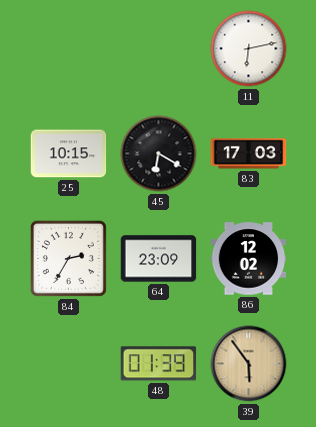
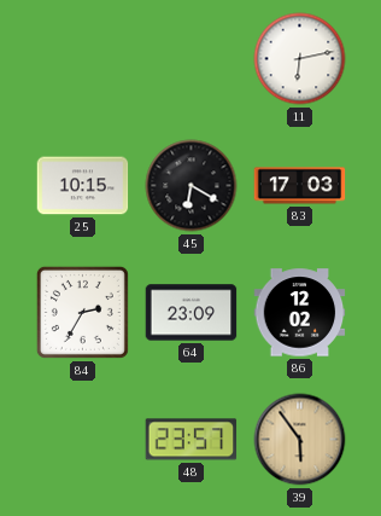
48: 01:39 -> 23:57
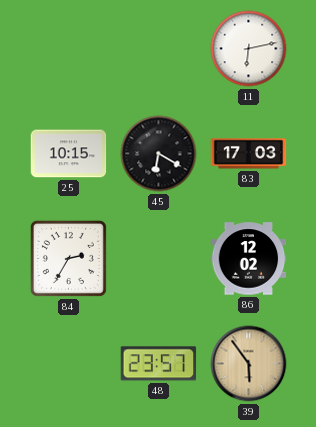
64: 23:09 -> none
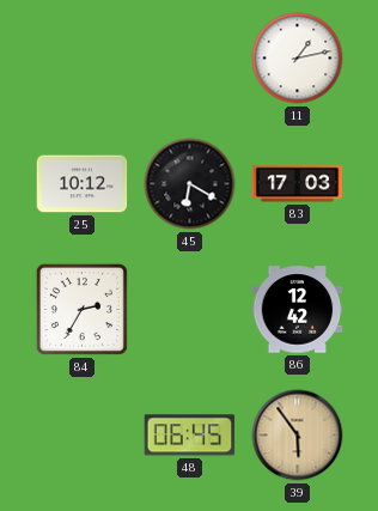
11: 6:13 -> 1:13
25: 10:15 -> 10:12
86: 12:02 -> 12:42
48: 23:57 -> 06:45
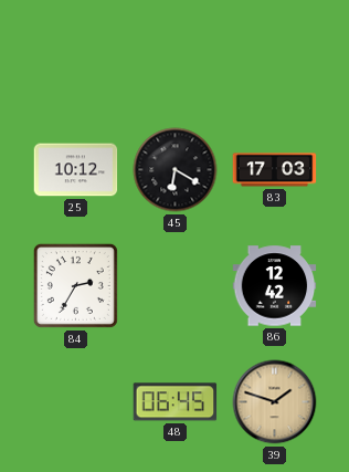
11: 1:13 -> none
39: 5:54 -> 1:48
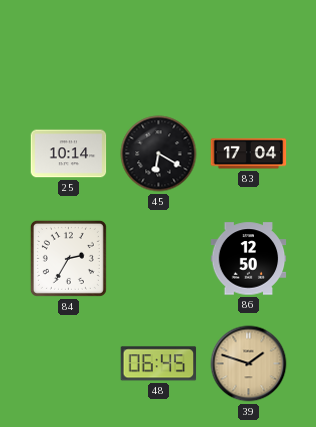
25: 10:12 -> 10:14
83: 17:03 -> 17:04
86: 12:42 -> 12:50
